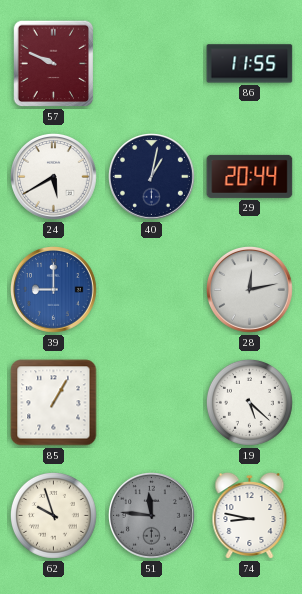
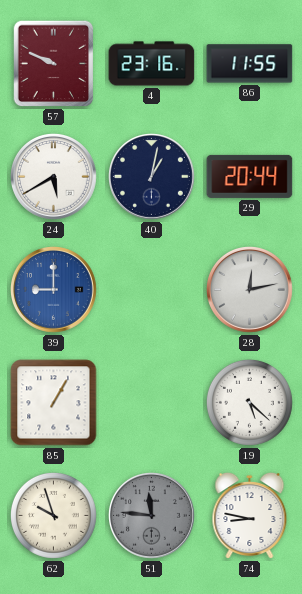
4: none -> 23:16
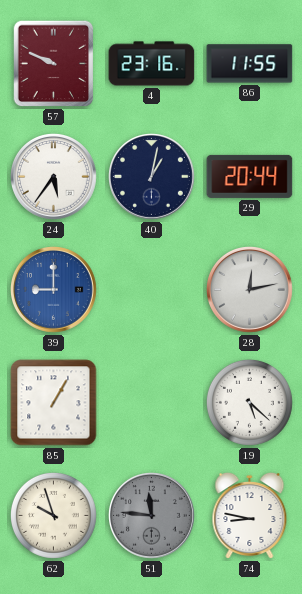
24: 5:40 -> 5:36
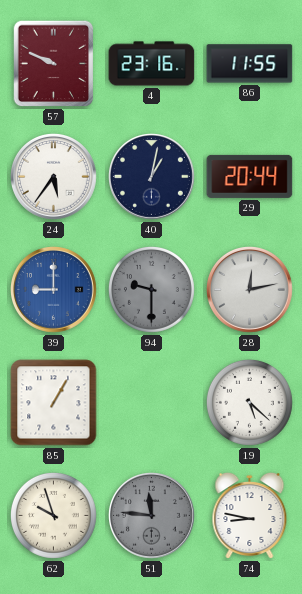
94: none -> 9:30
